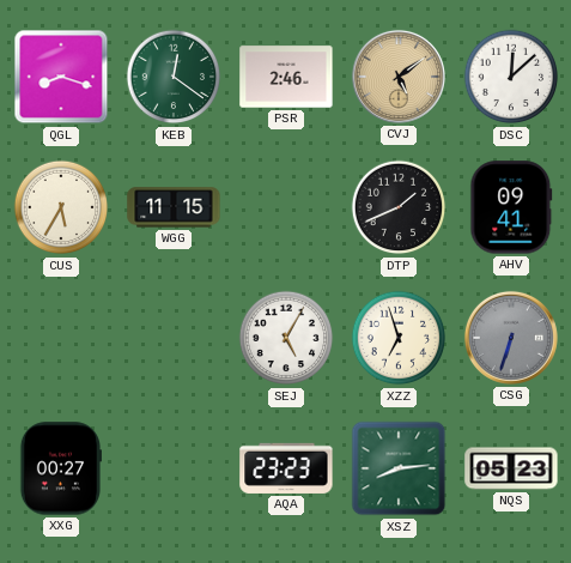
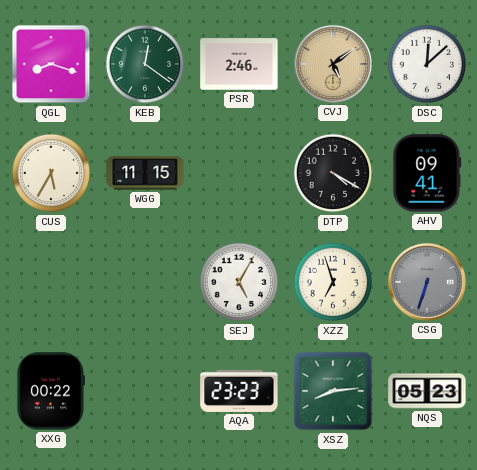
DTP: 1:41 -> 4:20
XXG: 00:27 -> 00:22
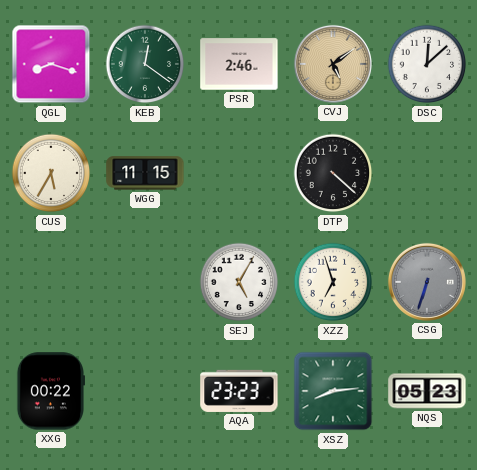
DTP: 4:20 -> 4:22
AHV: 09:41 -> none
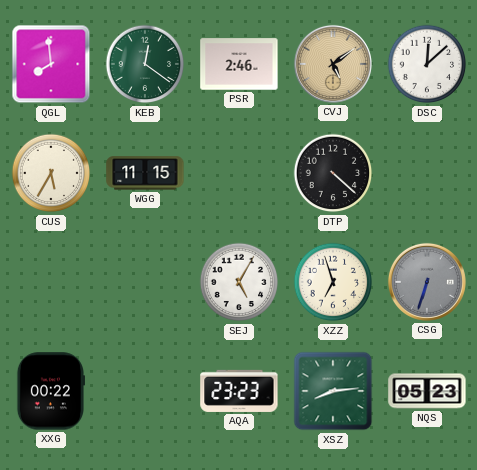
QGL: 8:18 -> 7:59
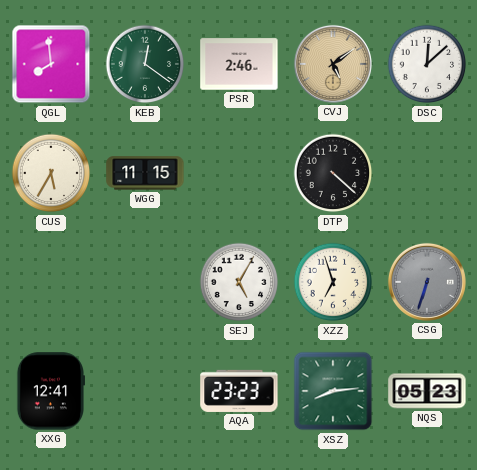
XXG: 00:22 -> 12:41
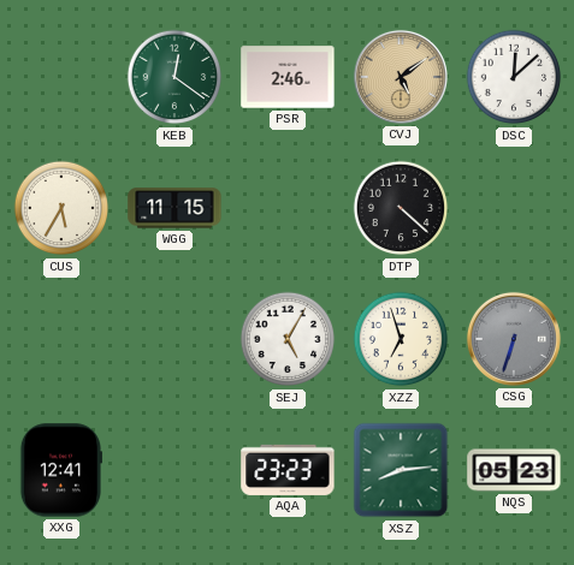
QGL: 7:59 -> none
